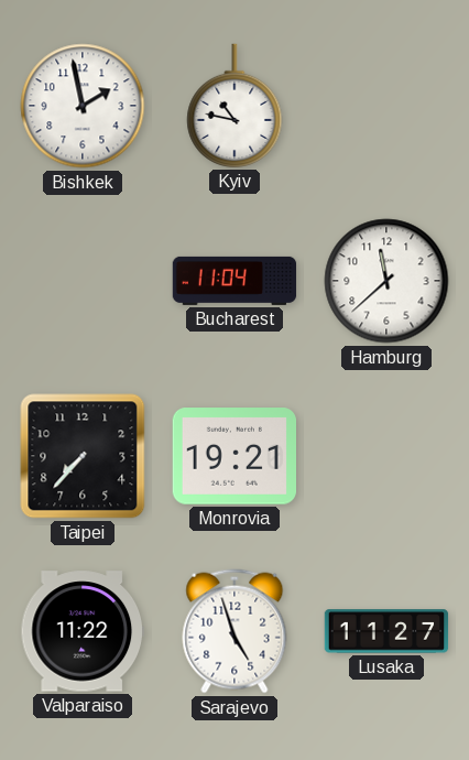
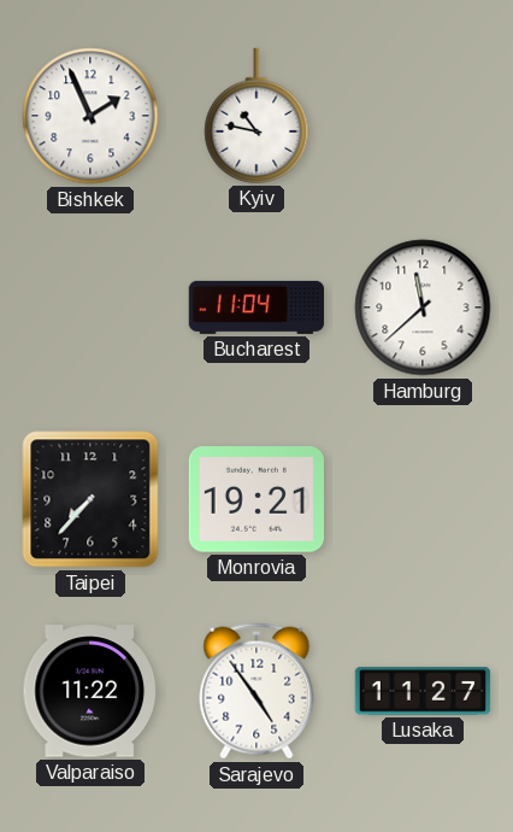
Bishkek: 1:58 -> 1:56
Sarajevo: 4:57 -> 4:54
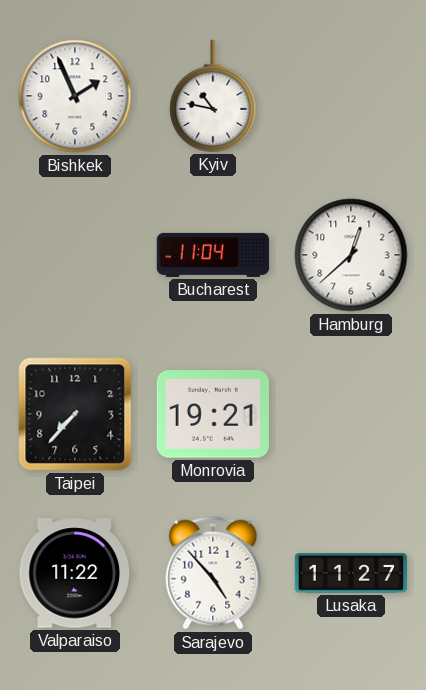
Hamburg: 11:38 -> 12:38
Sarajevo: 4:54 -> 4:53
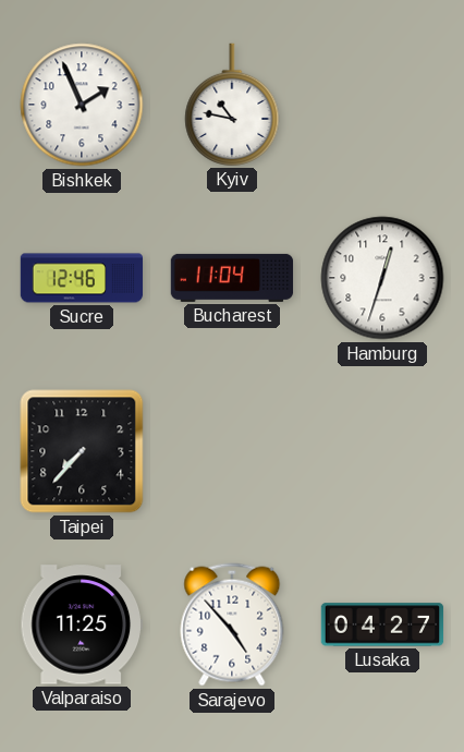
Sucre: none -> 12:46
Hamburg: 12:38 -> 12:33
Monrovia: 19:21 -> none
Valparaiso: 11:22 -> 11:25
Lusaka: 11:27 -> 04:27
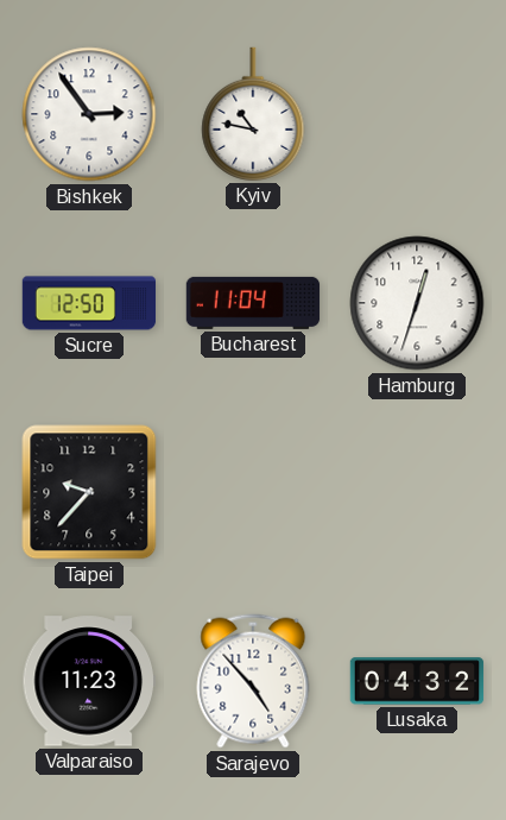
Bishkek: 1:56 -> 2:54
Sucre: 12:46 -> 12:50
Taipei: 7:37 -> 9:37
Valparaiso: 11:25 -> 11:23
Lusaka: 04:27 -> 04:32
